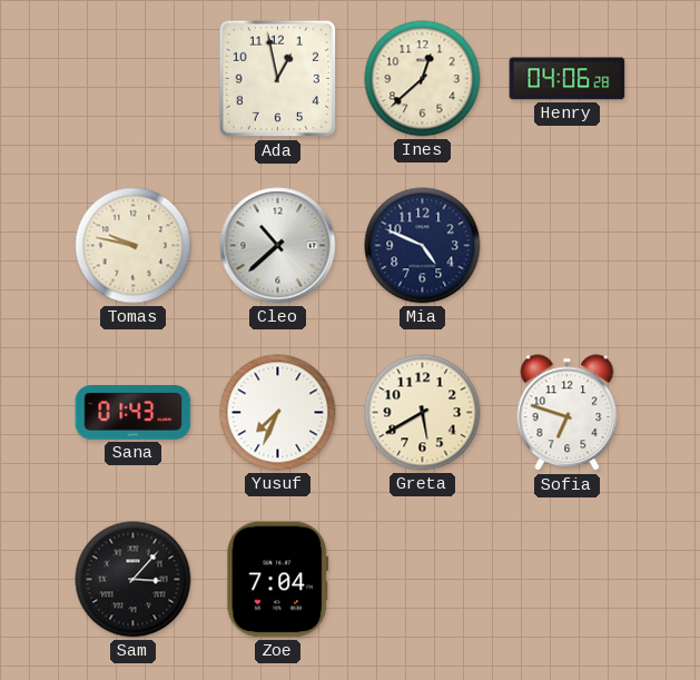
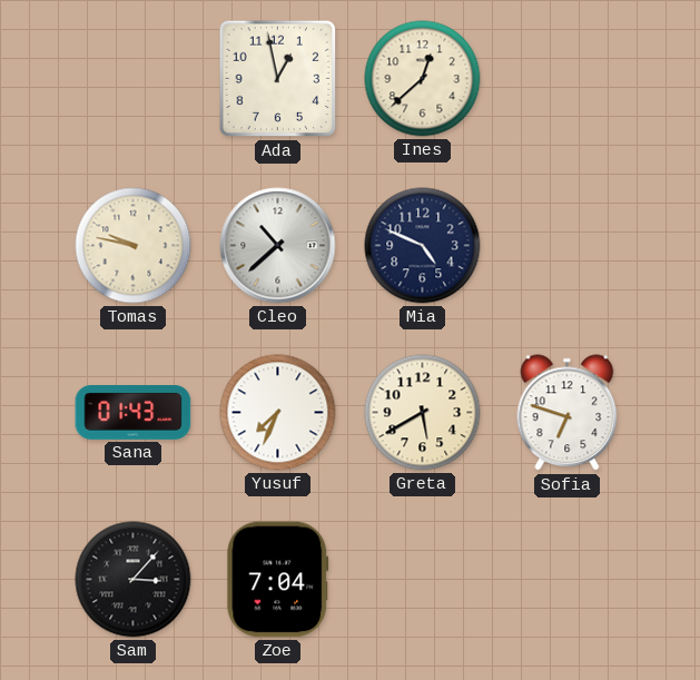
Henry: 04:06 -> none
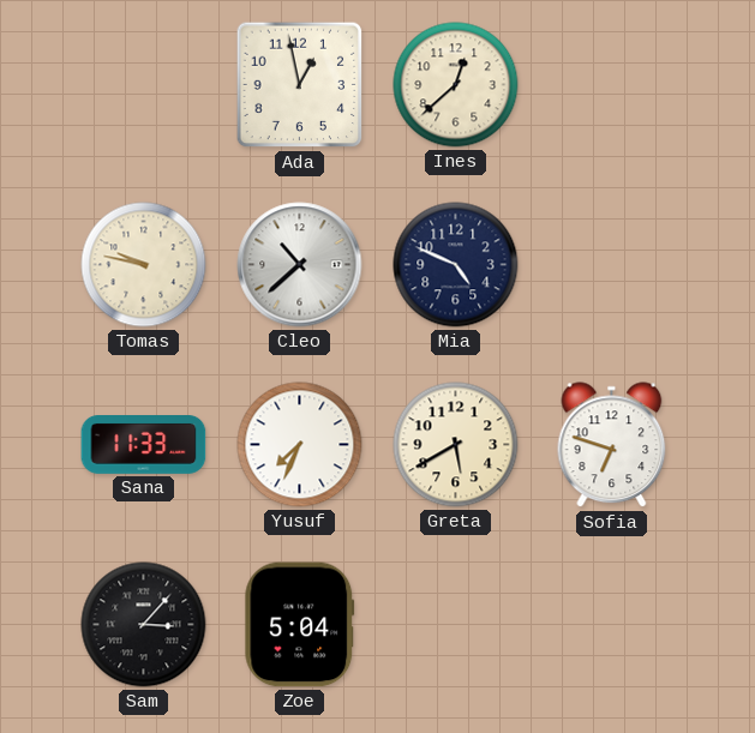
Sana: 01:43 -> 11:33
Zoe: 7:04 -> 5:04
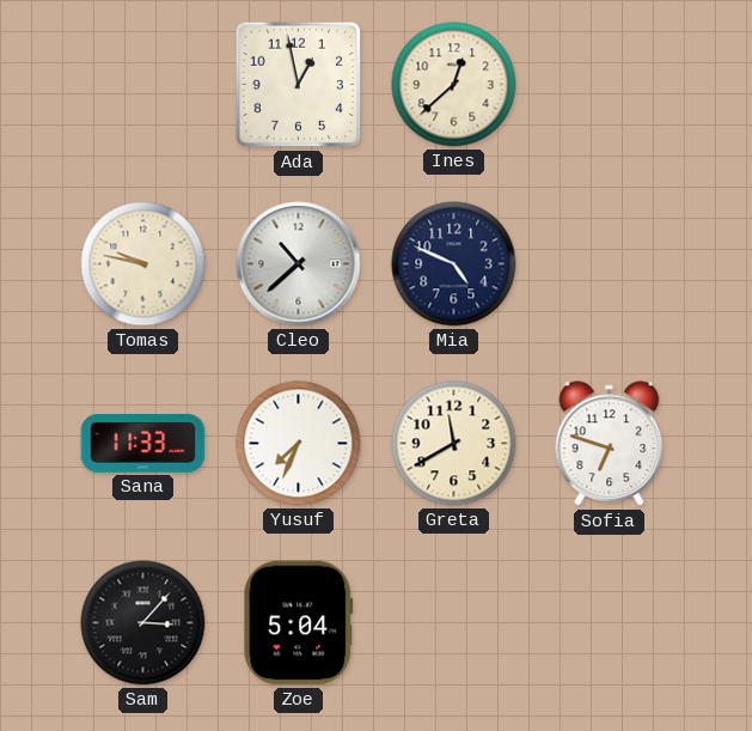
Greta: 5:40 -> 11:40
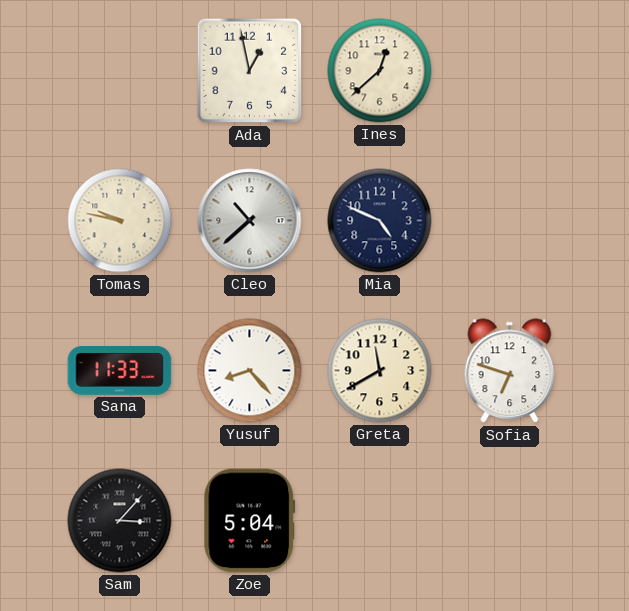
Yusuf: 7:34 -> 8:23
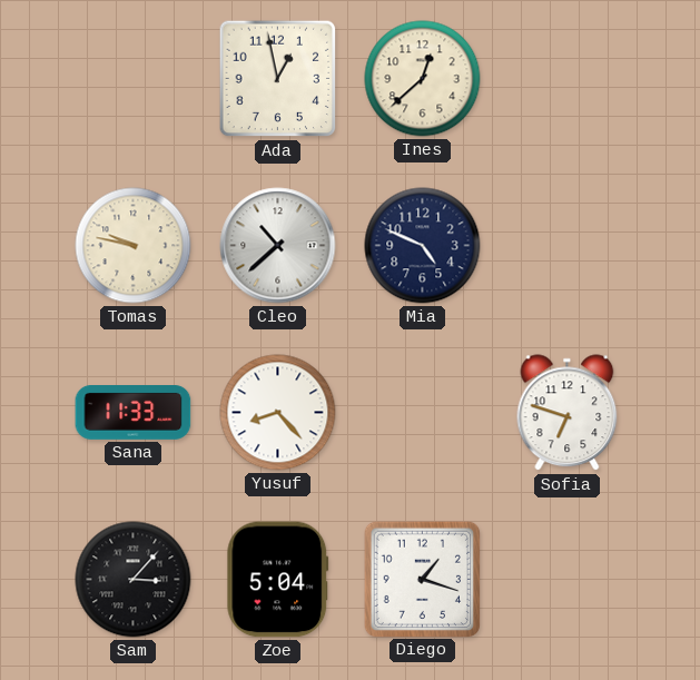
Greta: 11:40 -> none
Diego: none -> 1:18
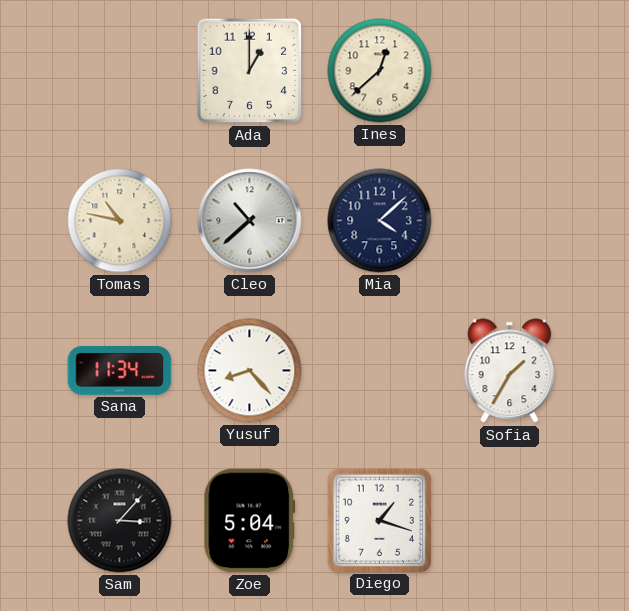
Ada: 12:58 -> 1:00
Tomas: 9:47 -> 10:47
Mia: 4:49 -> 4:08
Sana: 11:33 -> 11:34
Sofia: 6:48 -> 1:35
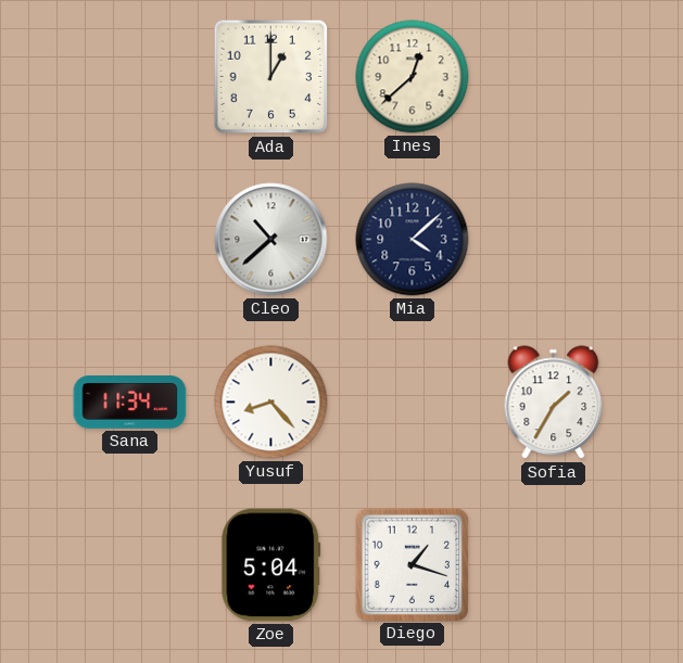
Tomas: 10:47 -> none
Sam: 3:07 -> none
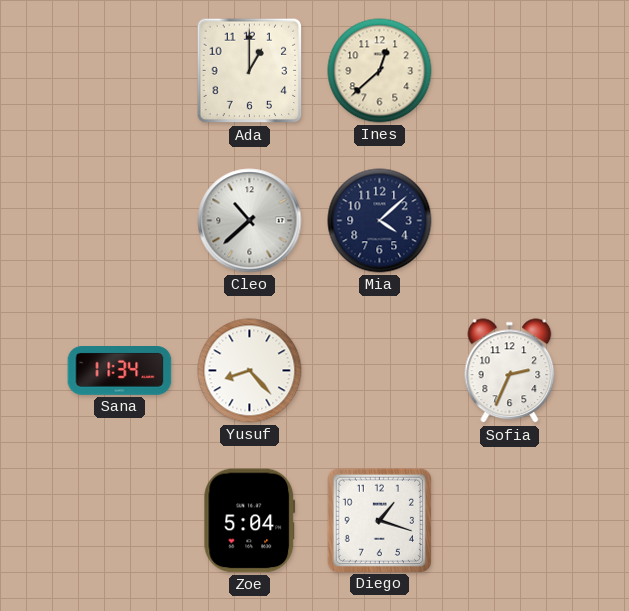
Sofia: 1:35 -> 2:34
